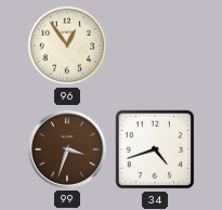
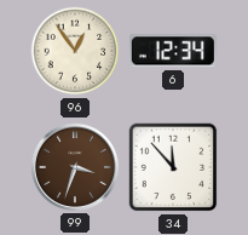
6: none -> 12:34
34: 4:42 -> 11:53
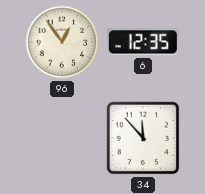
6: 12:34 -> 12:35
99: 3:33 -> none
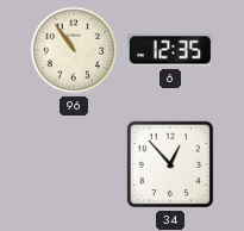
96: 12:54 -> 10:54
34: 11:53 -> 12:53
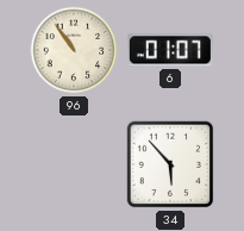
6: 12:35 -> 01:07
34: 12:53 -> 5:53
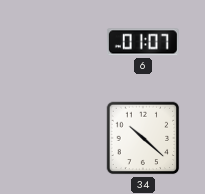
96: 10:54 -> none
34: 5:53 -> 10:22
